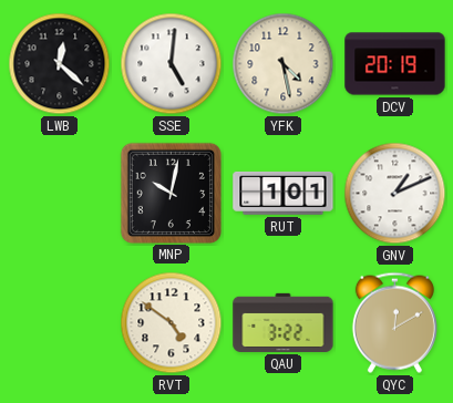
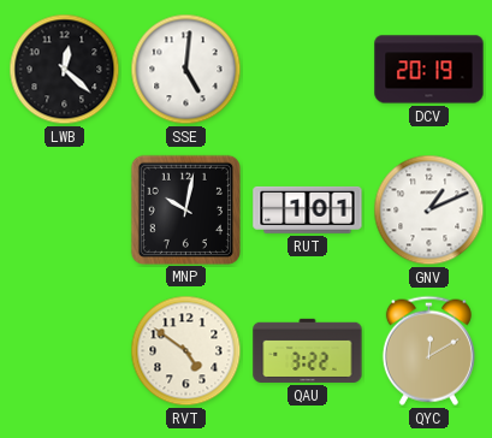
YFK: 4:28 -> none
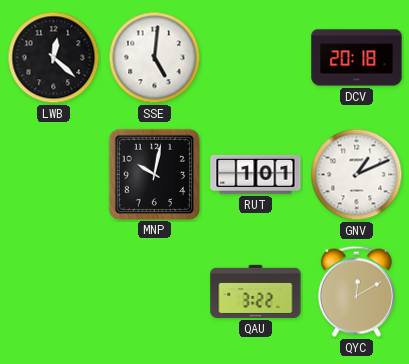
DCV: 20:19 -> 20:18
RVT: 4:51 -> none
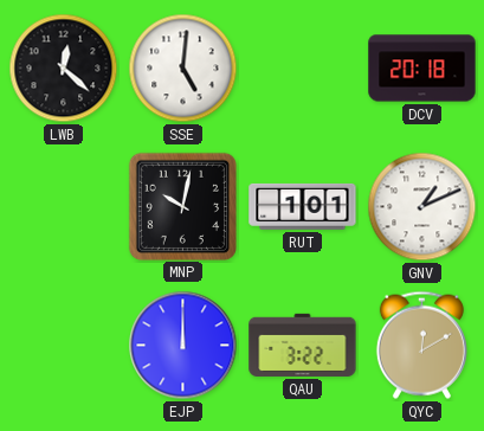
EJP: none -> 12:00
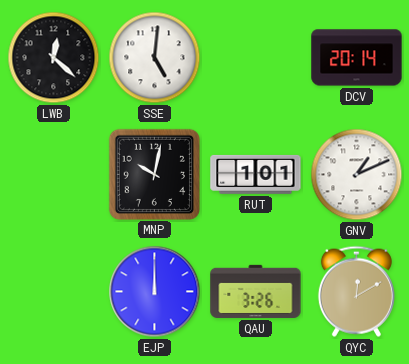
DCV: 20:18 -> 20:14
QAU: 3:22 -> 3:26
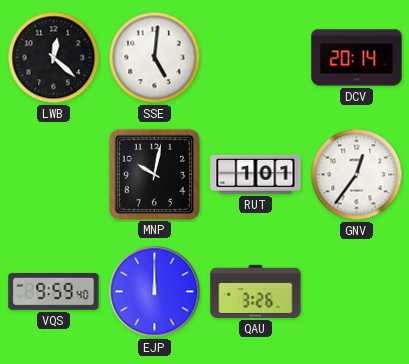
GNV: 1:11 -> 12:36
VQS: none -> 9:59
QYC: 12:10 -> none
